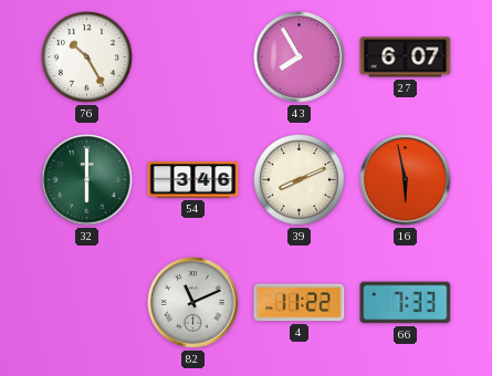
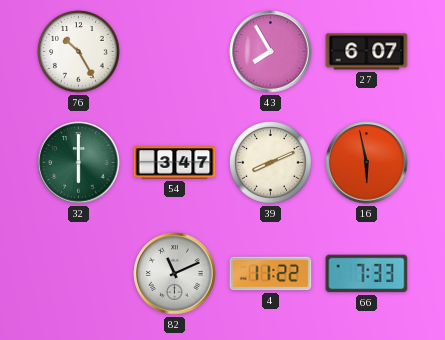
54: 3:46 -> 3:47
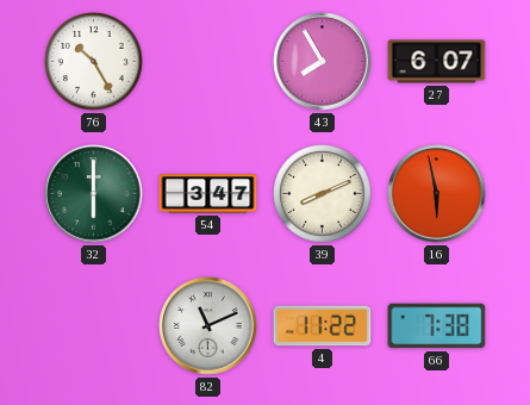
66: 7:33 -> 7:38
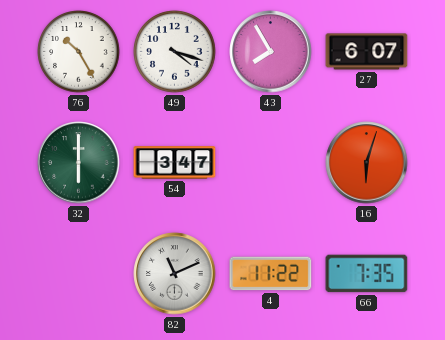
49: none -> 4:18
39: 8:11 -> none
16: 5:58 -> 6:03
66: 7:38 -> 7:35
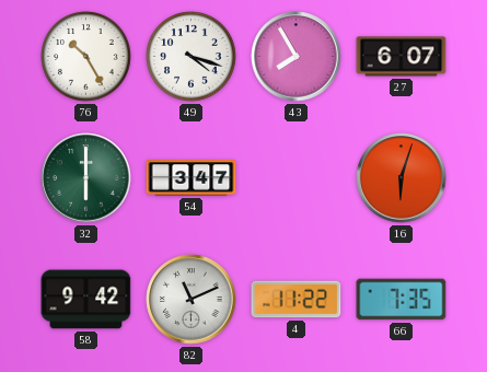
58: none -> 9:42
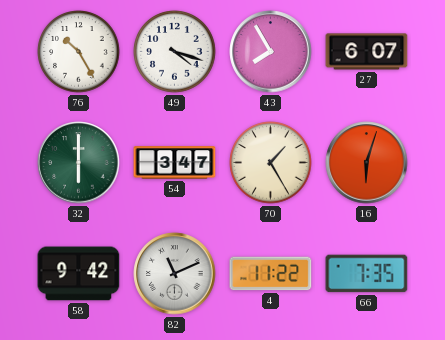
70: none -> 1:25
